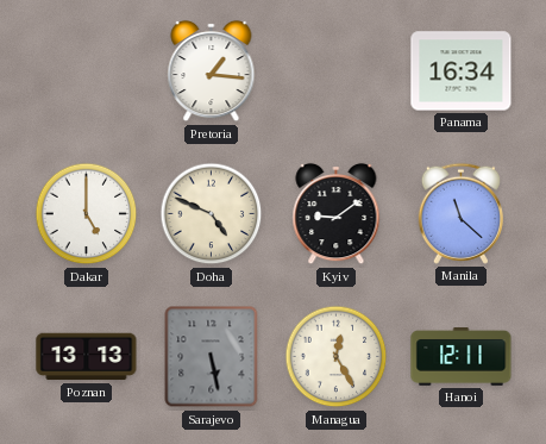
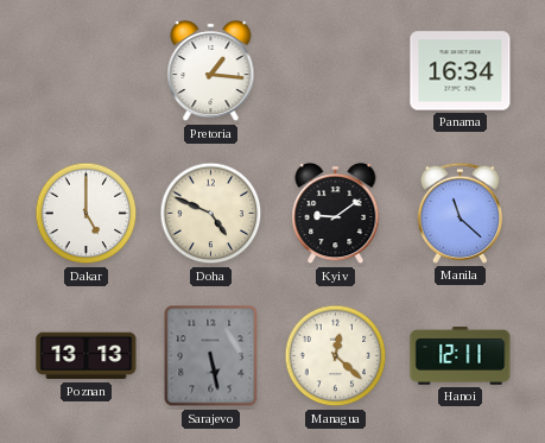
Managua: 12:25 -> 12:22
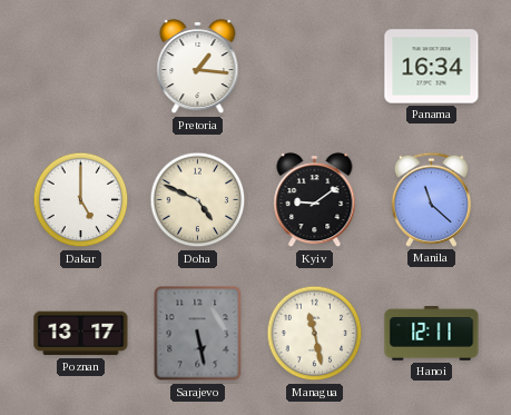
Poznan: 13:13 -> 13:17
Managua: 12:22 -> 11:28
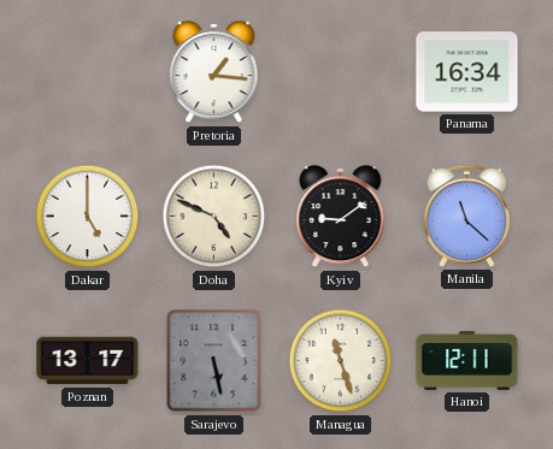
Managua: 11:28 -> 11:27
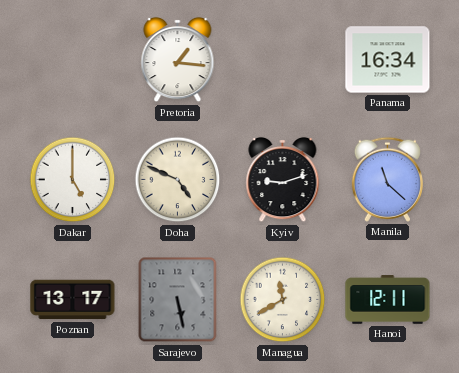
Kyiv: 9:09 -> 9:12
Managua: 11:27 -> 11:40
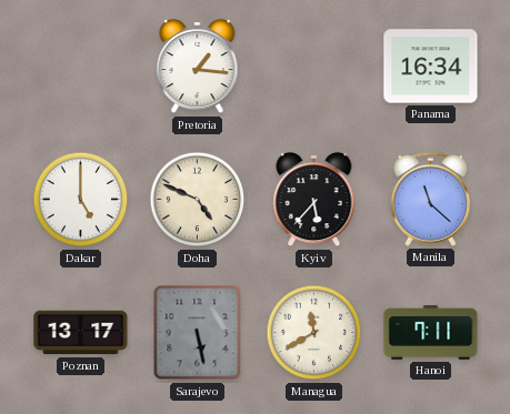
Kyiv: 9:12 -> 5:37
Hanoi: 12:11 -> 7:11
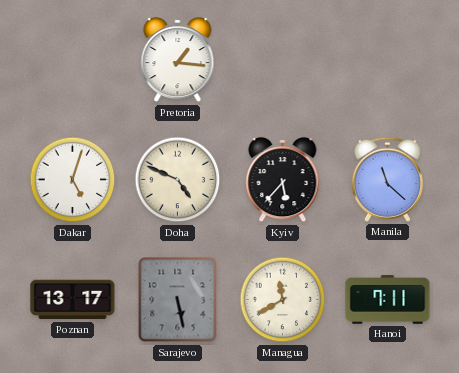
Panama: 16:34 -> none
Dakar: 5:00 -> 5:03
